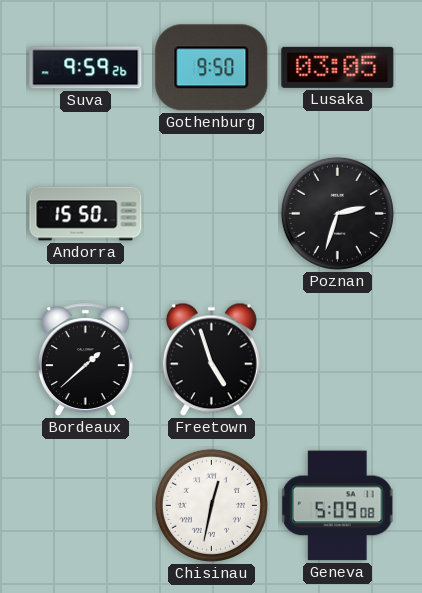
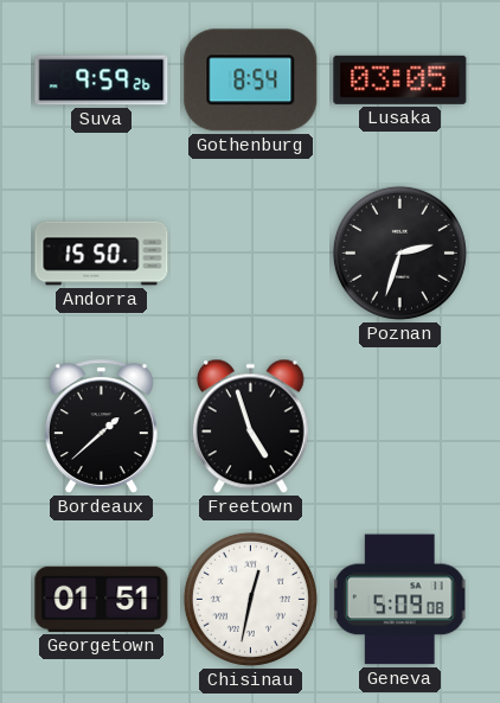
Gothenburg: 9:50 -> 8:54
Georgetown: none -> 01:51
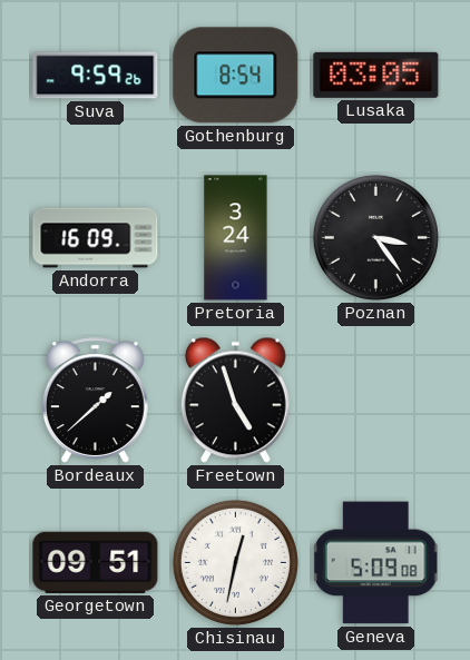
Andorra: 15:50 -> 16:09
Pretoria: none -> 3:24
Poznan: 2:33 -> 3:24
Georgetown: 01:51 -> 09:51
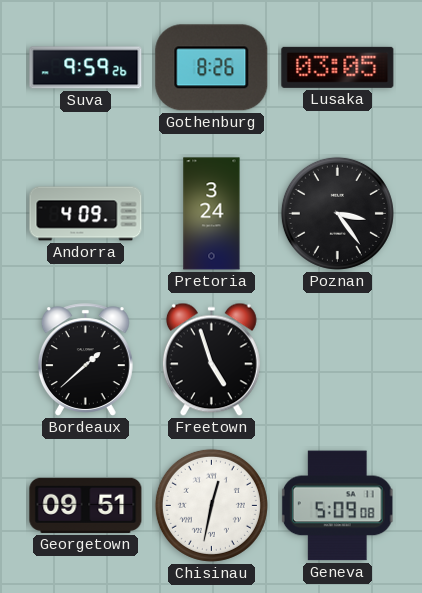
Gothenburg: 8:54 -> 8:26
Andorra: 16:09 -> 4:09
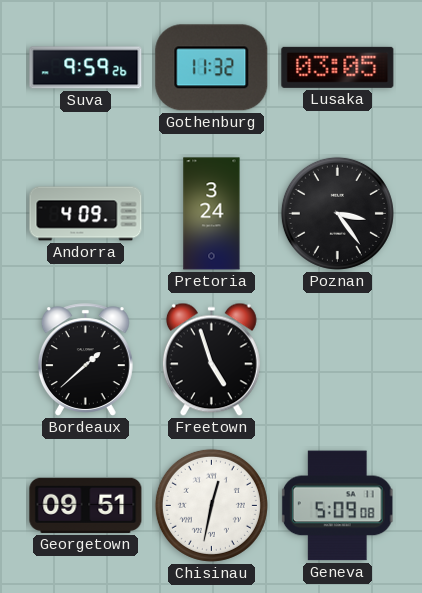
Gothenburg: 8:26 -> 11:32
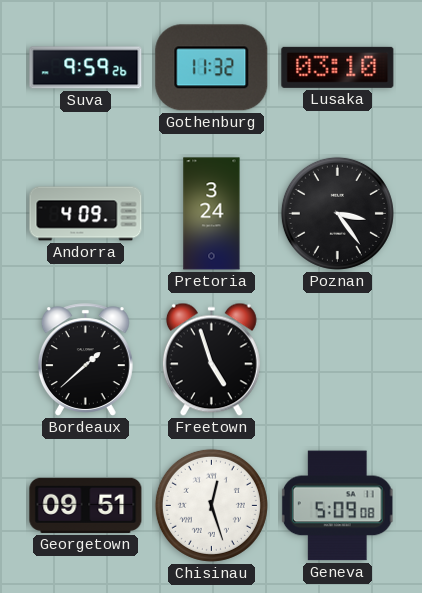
Lusaka: 03:05 -> 03:10
Chisinau: 12:32 -> 12:27
